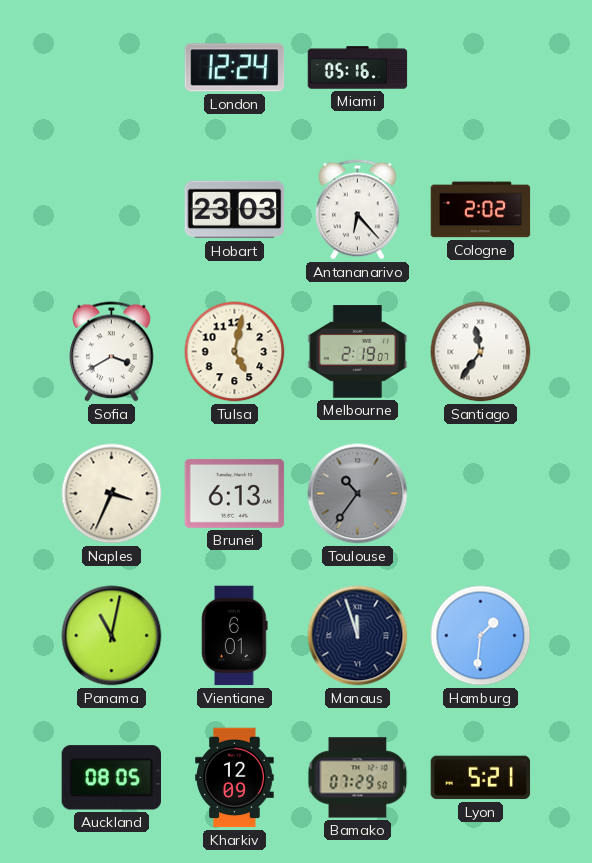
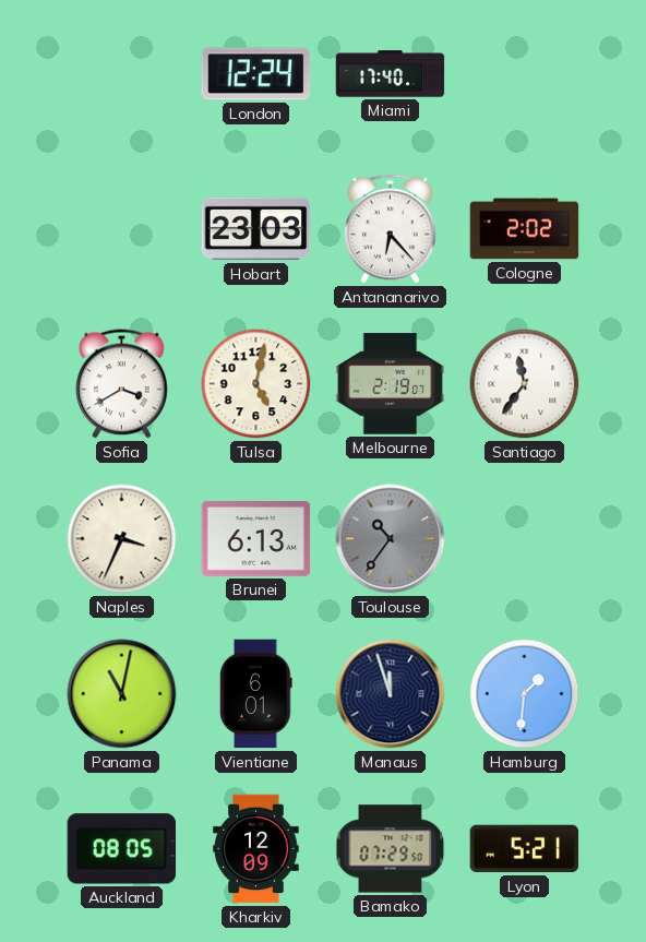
Miami: 05:16 -> 17:40
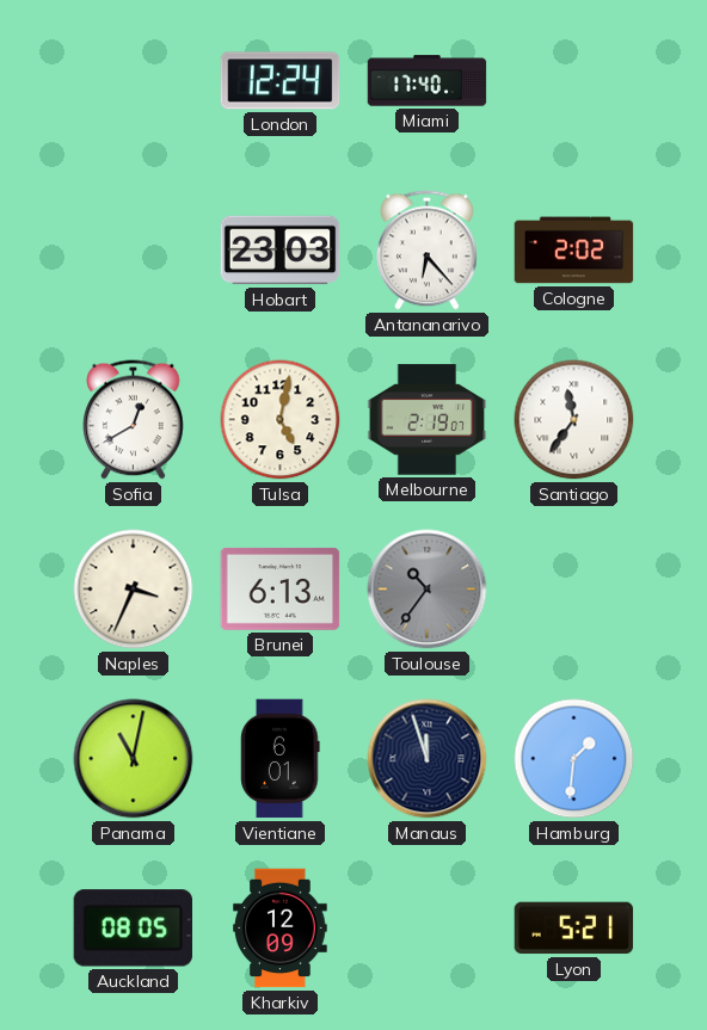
Sofia: 3:40 -> 12:40
Bamako: 07:29 -> none
